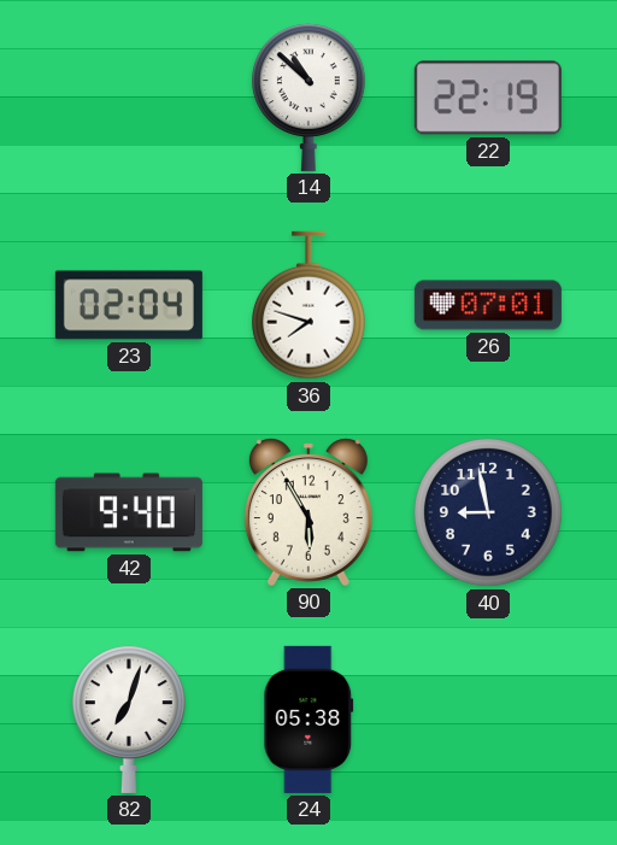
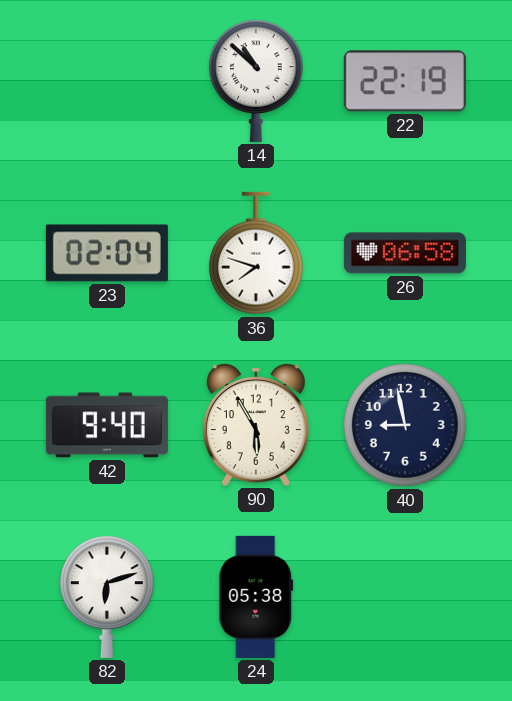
26: 07:01 -> 06:58
82: 7:03 -> 6:12
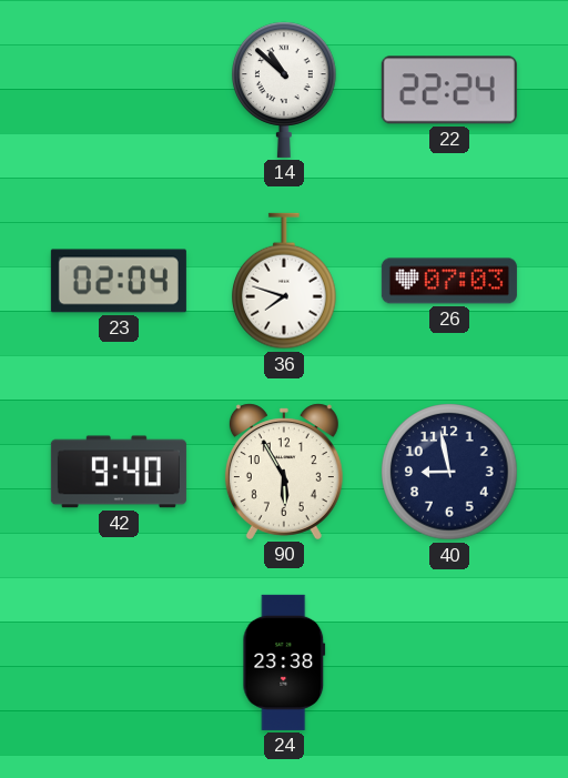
22: 22:19 -> 22:24
26: 06:58 -> 07:03
82: 6:12 -> none
24: 05:38 -> 23:38
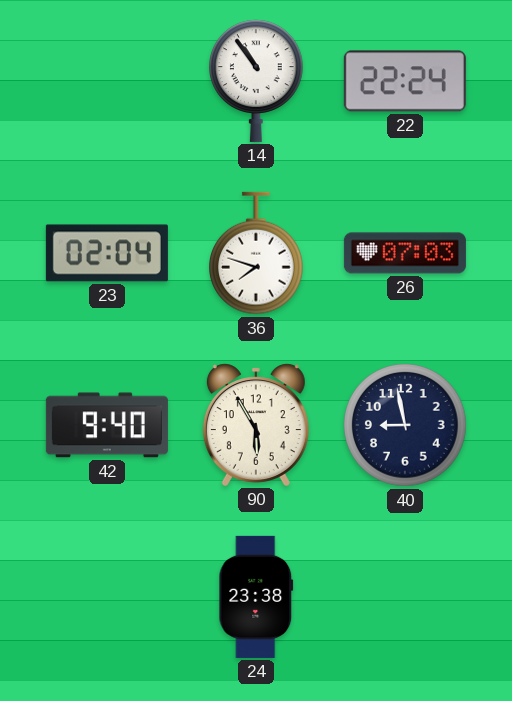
14: 10:52 -> 10:54
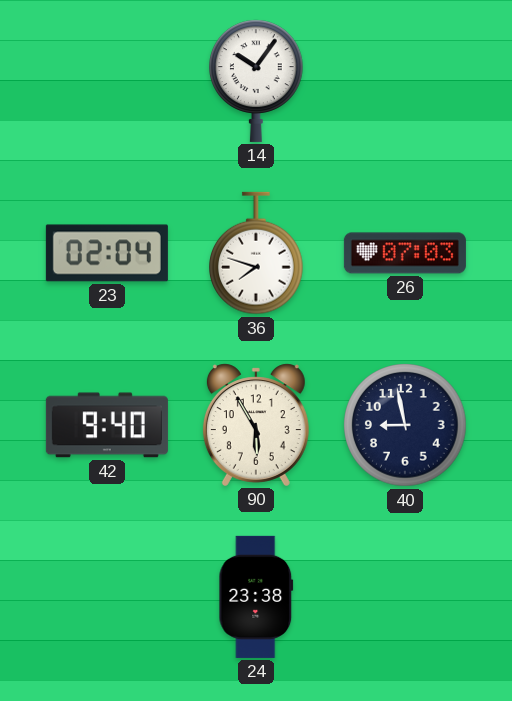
14: 10:54 -> 10:06
22: 22:24 -> none
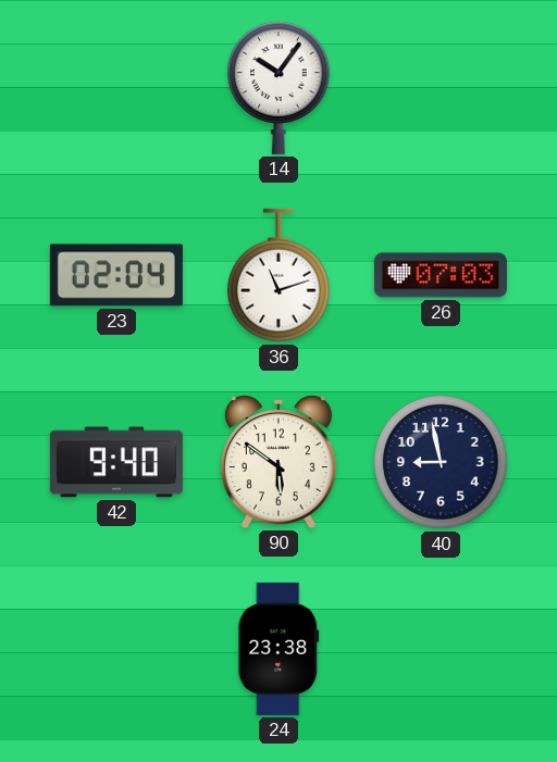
36: 7:48 -> 11:12
90: 5:55 -> 5:51
